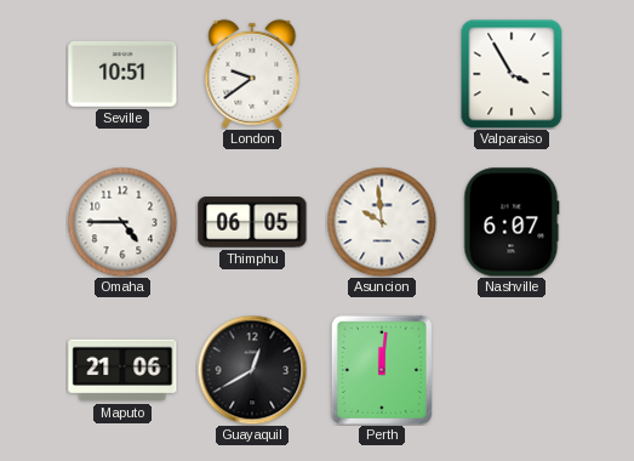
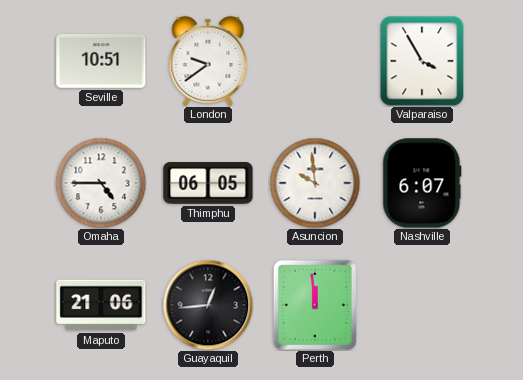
Guayaquil: 12:40 -> 12:44
Perth: 12:01 -> 11:59
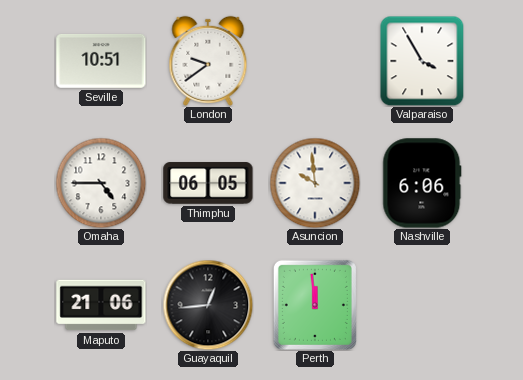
Nashville: 6:07 -> 6:06
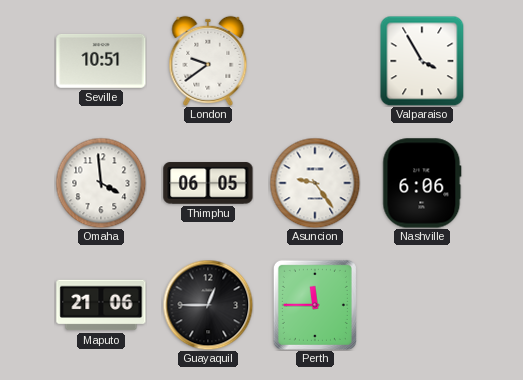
Omaha: 4:45 -> 3:59
Asuncion: 9:59 -> 9:24
Guayaquil: 12:44 -> 12:45
Perth: 11:59 -> 11:45
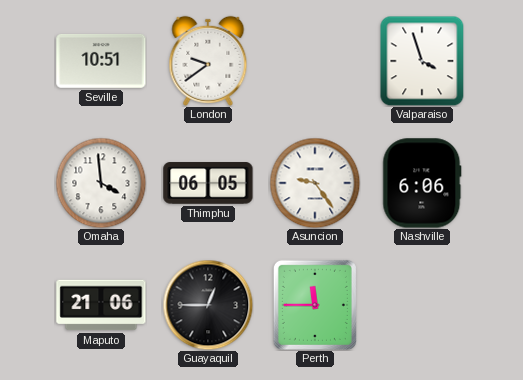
Valparaiso: 3:55 -> 3:57
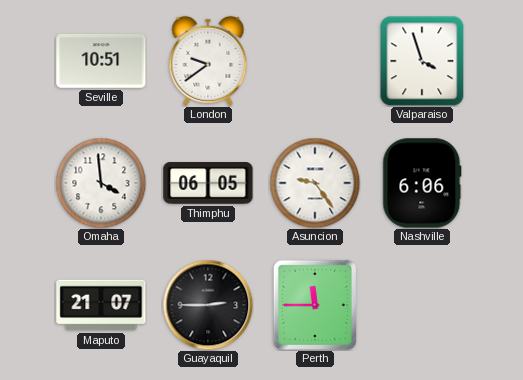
Maputo: 21:06 -> 21:07
Guayaquil: 12:45 -> 2:45
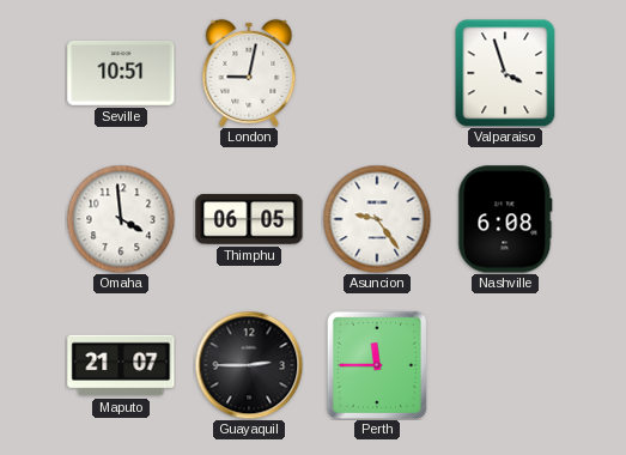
London: 9:39 -> 9:02
Nashville: 6:06 -> 6:08
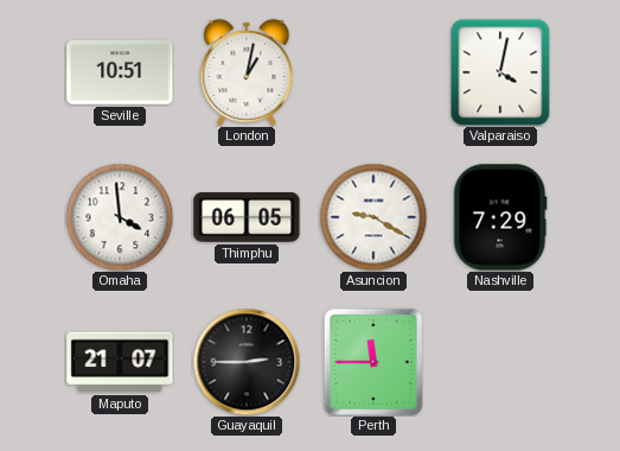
London: 9:02 -> 1:02
Valparaiso: 3:57 -> 4:02
Asuncion: 9:24 -> 9:20
Nashville: 6:08 -> 7:29
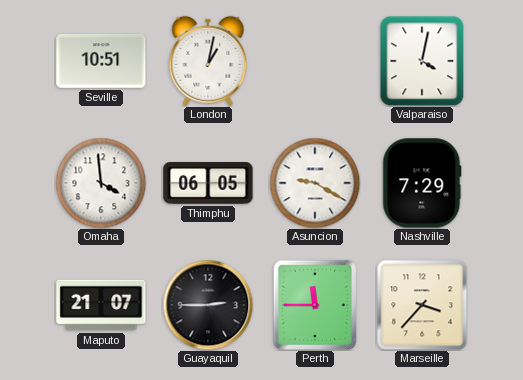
Marseille: none -> 3:37
